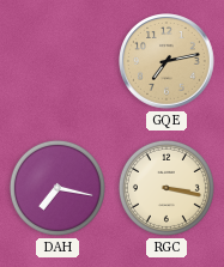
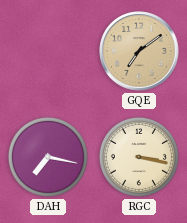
GQE: 7:13 -> 7:09
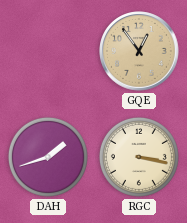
GQE: 7:09 -> 12:54
DAH: 7:17 -> 1:42
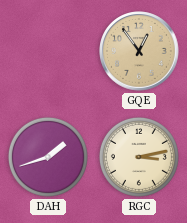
RGC: 3:17 -> 3:13
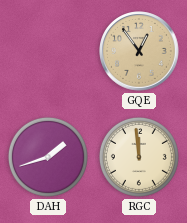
RGC: 3:13 -> 11:59
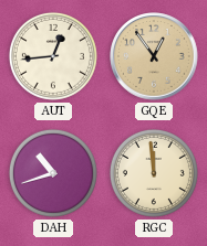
AUT: none -> 12:44
DAH: 1:42 -> 10:42
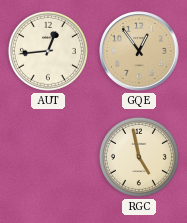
DAH: 10:42 -> none
RGC: 11:59 -> 4:58
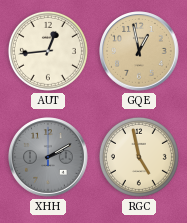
GQE: 12:54 -> 12:58
XHH: none -> 2:10
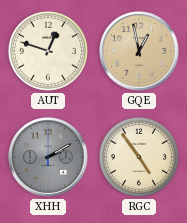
AUT: 12:44 -> 12:48
RGC: 4:58 -> 4:54
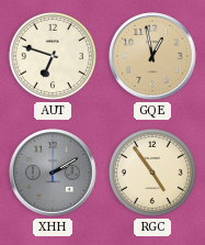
AUT: 12:48 -> 6:48
